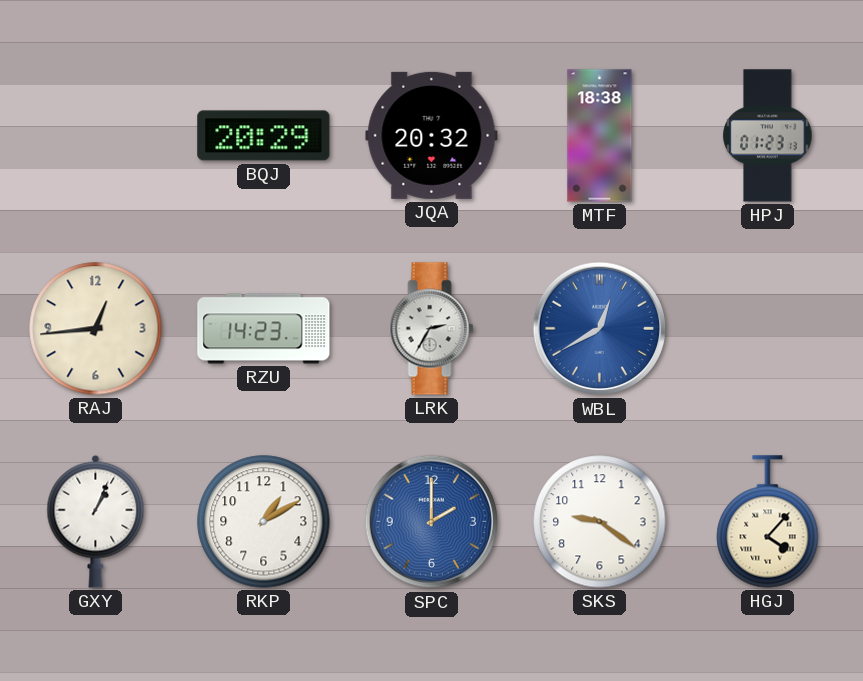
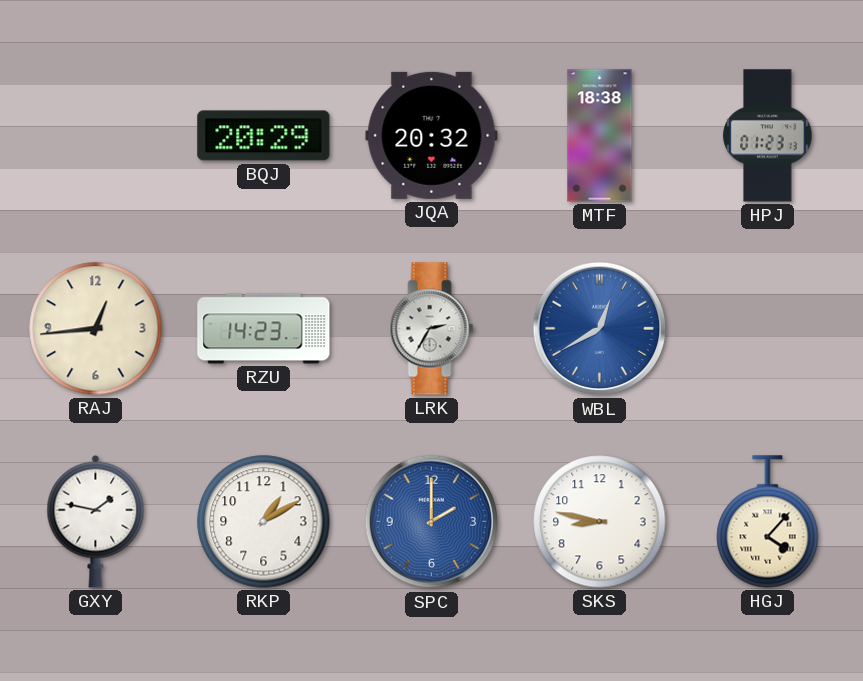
GXY: 1:04 -> 1:47
SKS: 9:21 -> 8:47
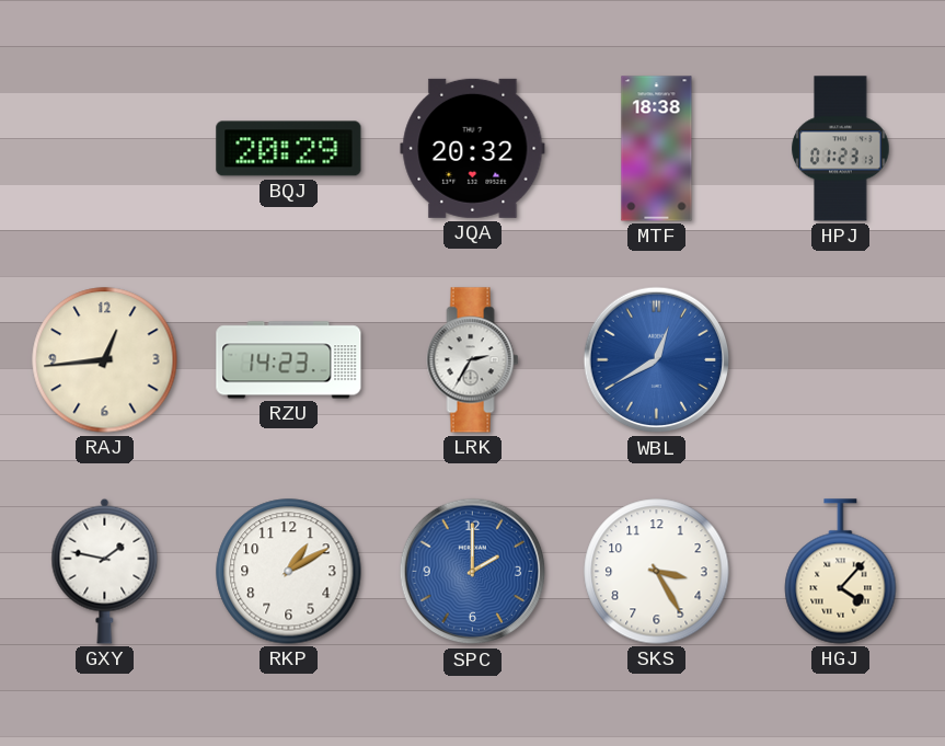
SKS: 8:47 -> 3:25
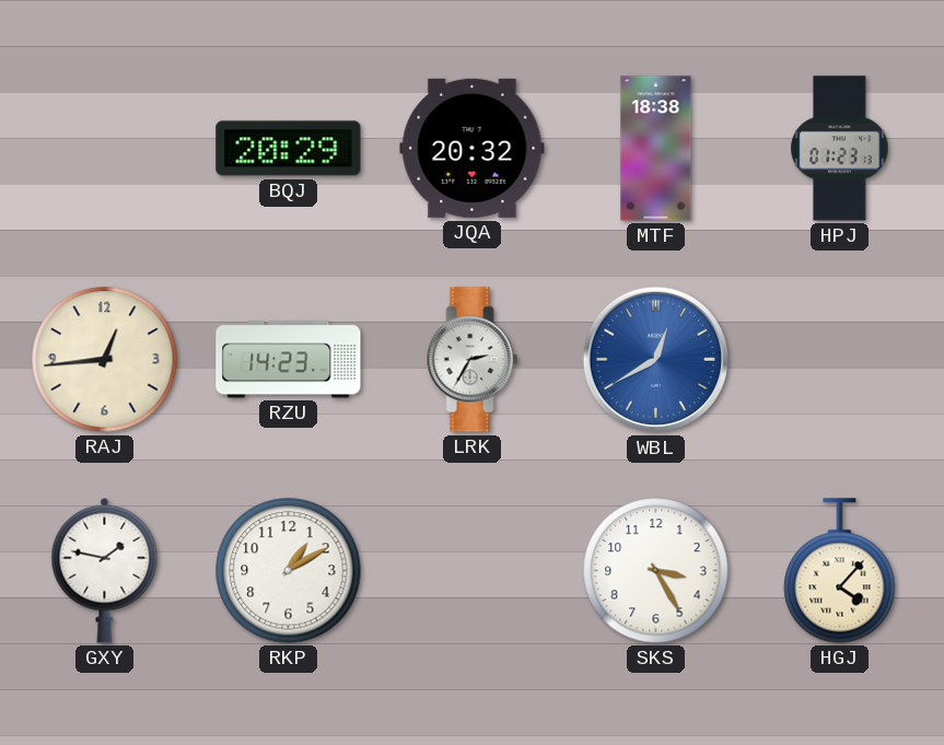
SPC: 2:00 -> none
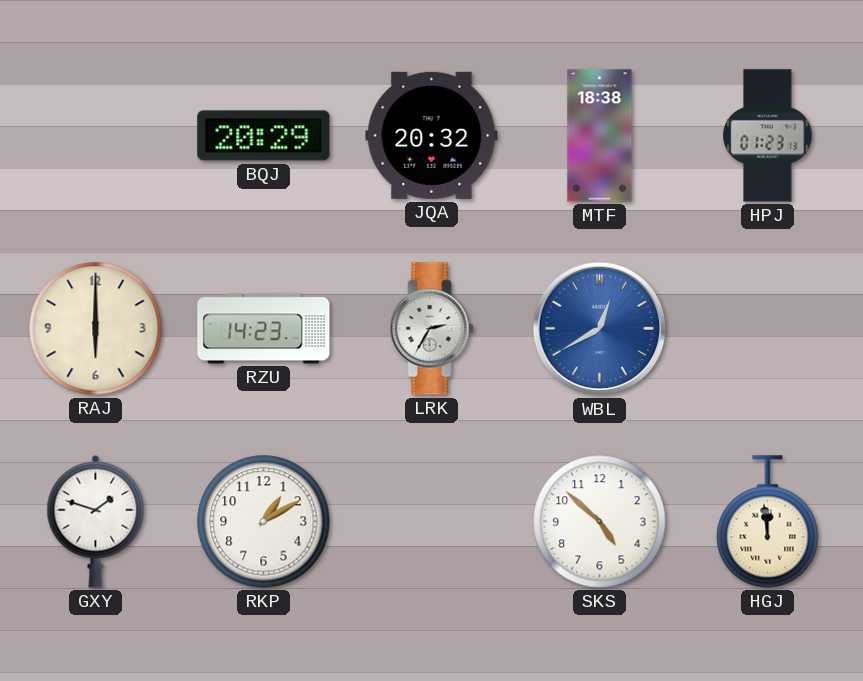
RAJ: 12:44 -> 6:00
GXY: 1:47 -> 1:48
SKS: 3:25 -> 4:52
HGJ: 4:07 -> 11:59
